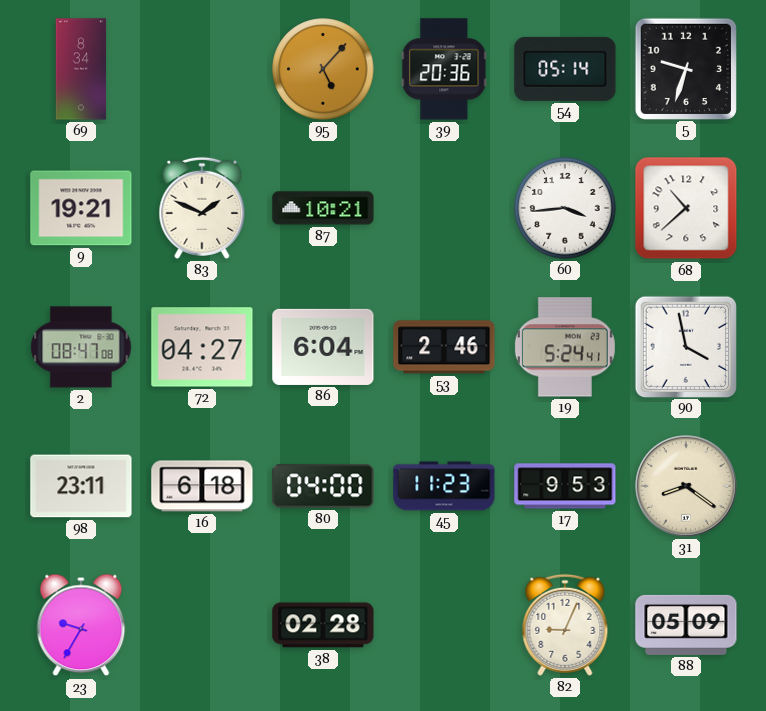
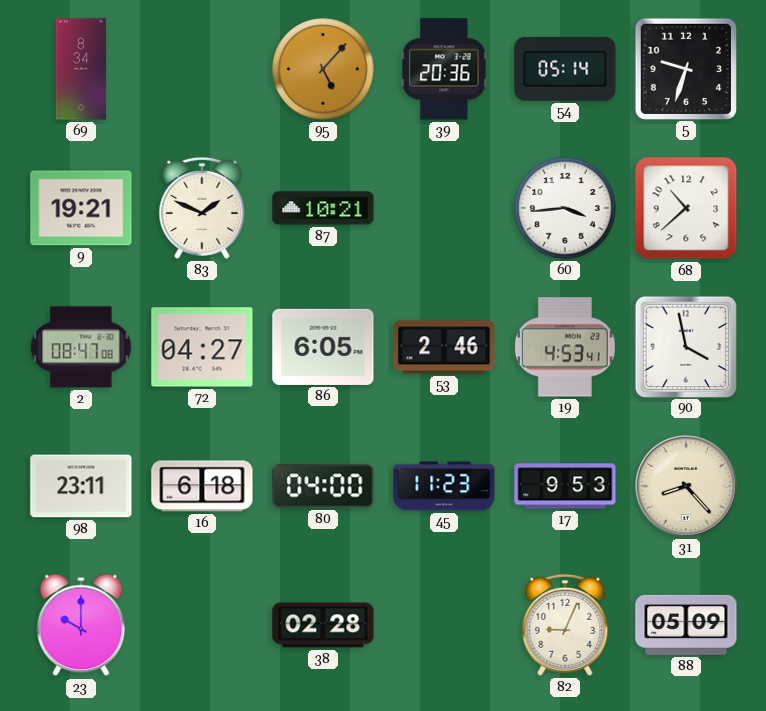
86: 6:04 -> 6:05
19: 5:24 -> 4:53
31: 8:21 -> 8:23
23: 9:35 -> 10:00
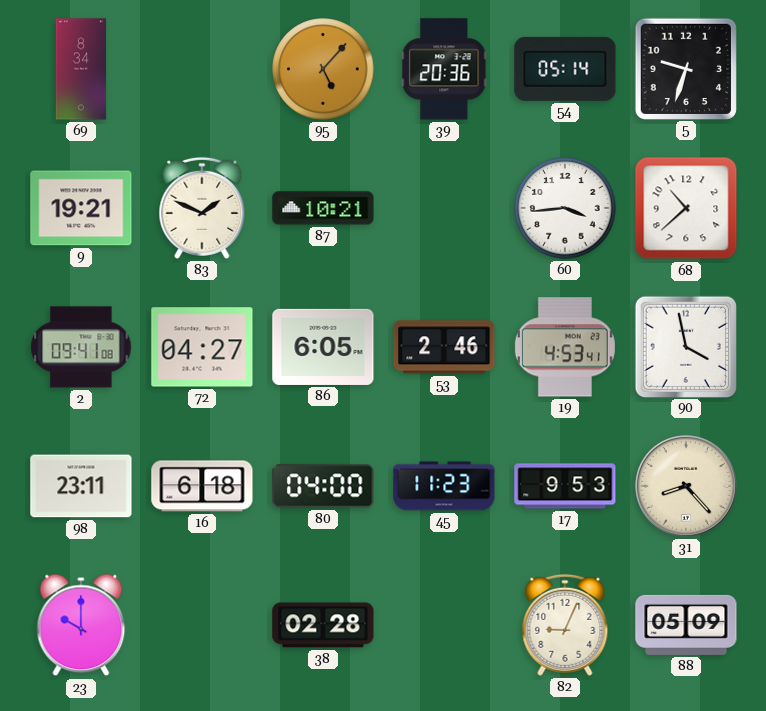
2: 08:47 -> 09:41
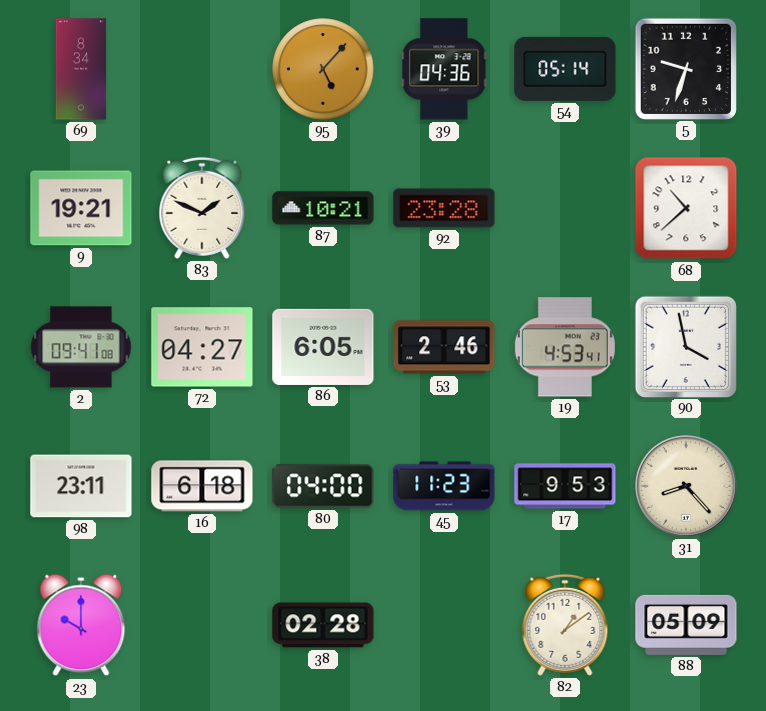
39: 20:36 -> 04:36
92: none -> 23:28
60: 3:44 -> none
82: 9:04 -> 1:09
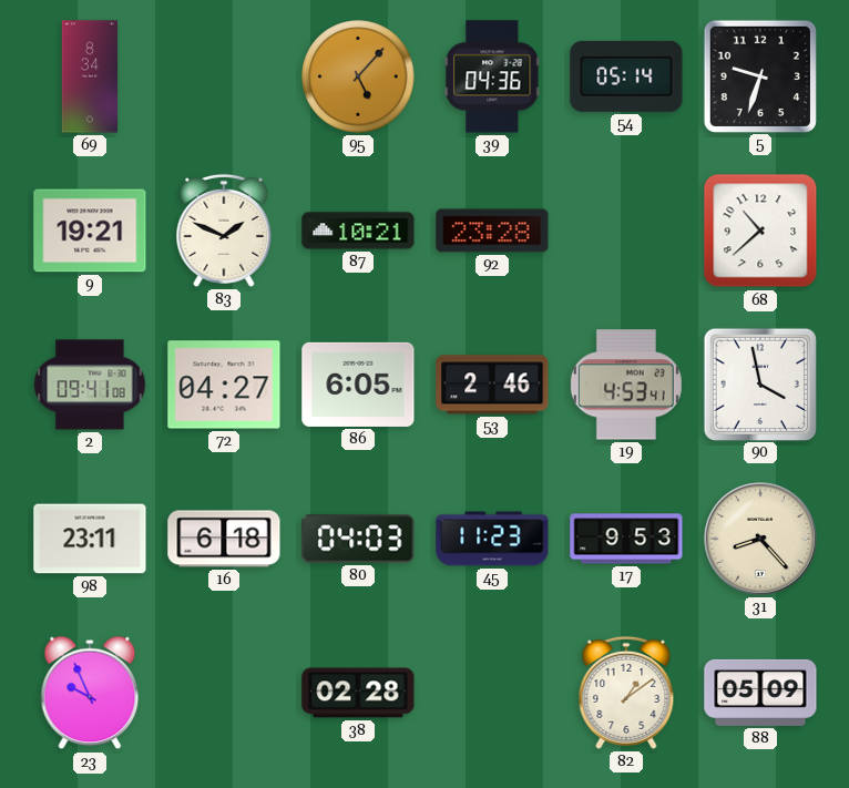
80: 04:00 -> 04:03
23: 10:00 -> 9:56
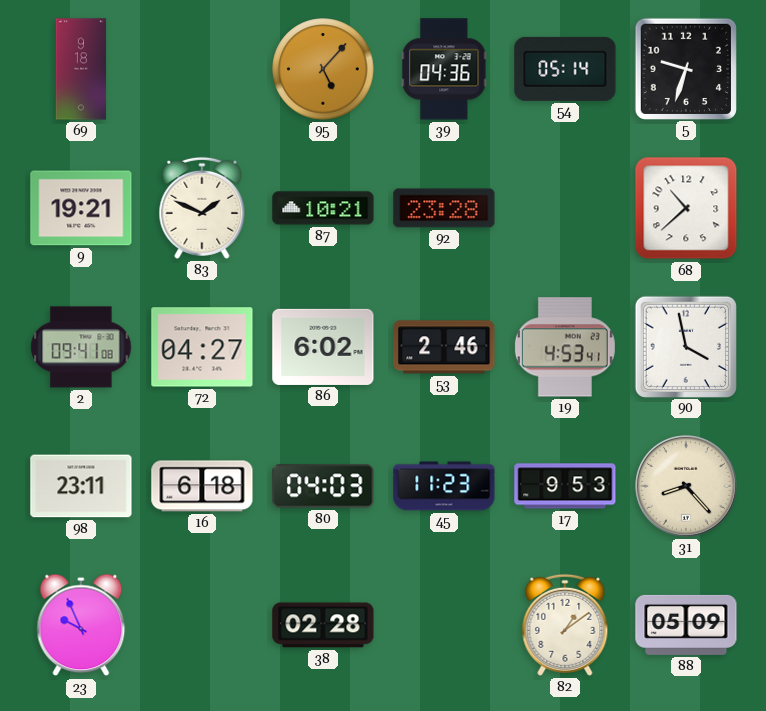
69: 8:34 -> 9:18
86: 6:05 -> 6:02
